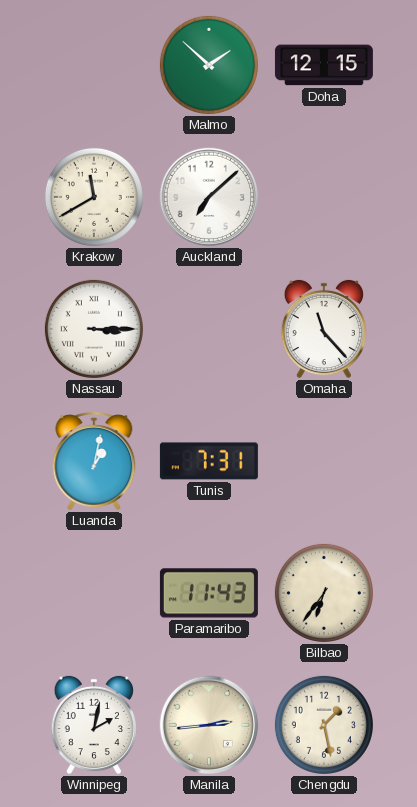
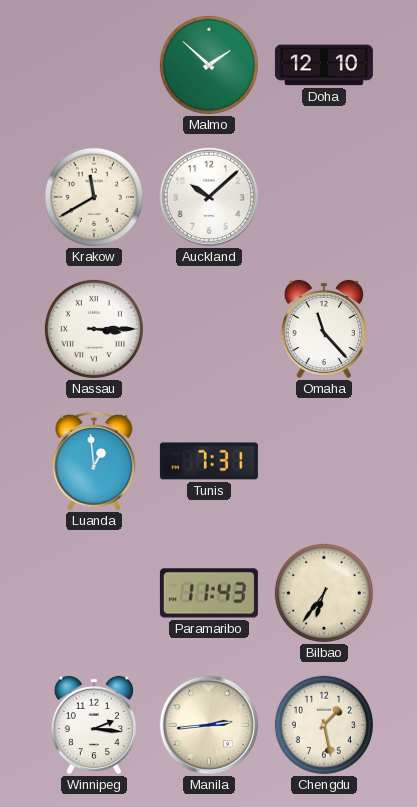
Doha: 12:15 -> 12:10
Auckland: 7:08 -> 10:08
Luanda: 1:02 -> 12:59
Winnipeg: 2:02 -> 2:16
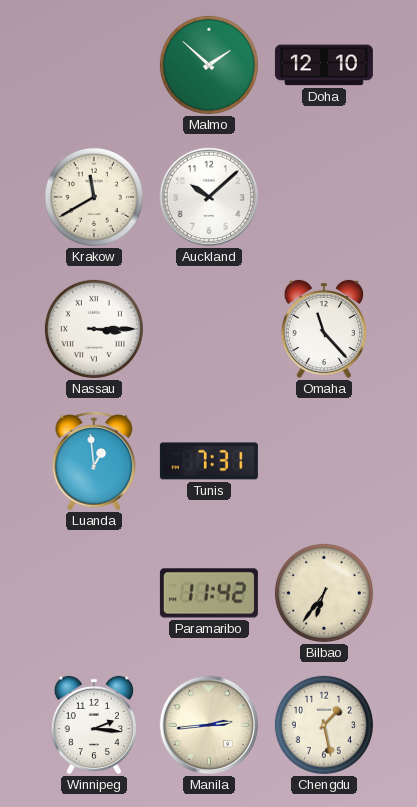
Paramaribo: 11:43 -> 11:42
